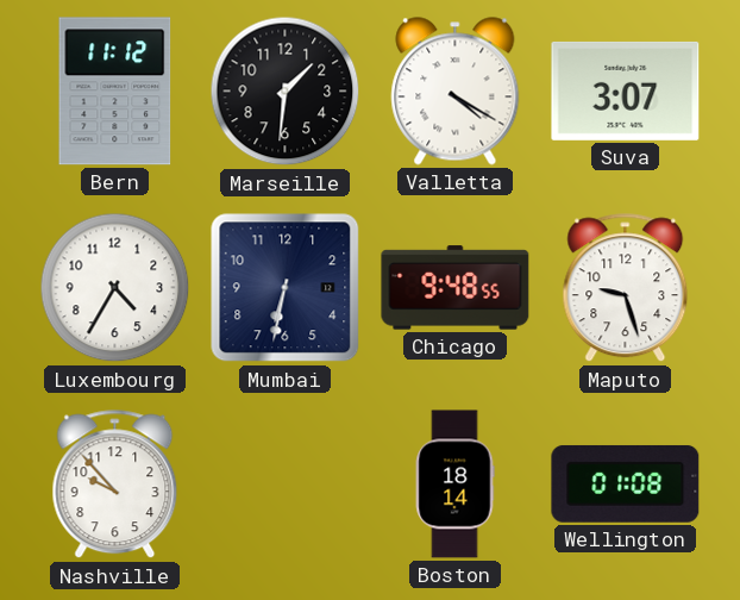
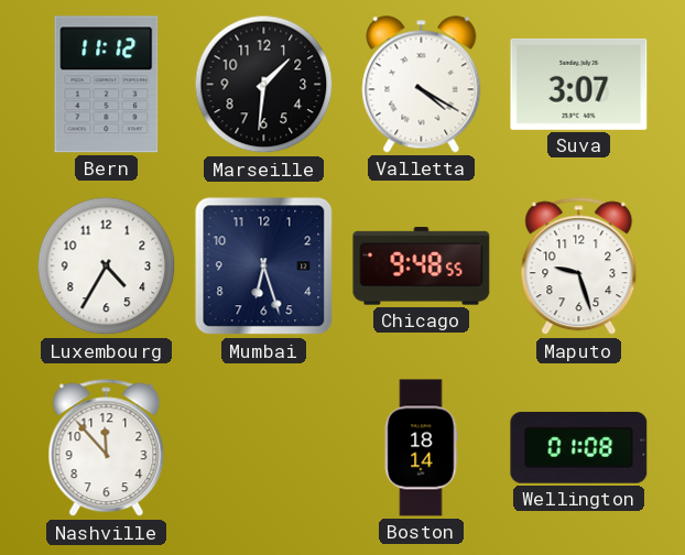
Mumbai: 6:32 -> 6:27
Nashville: 9:53 -> 11:53
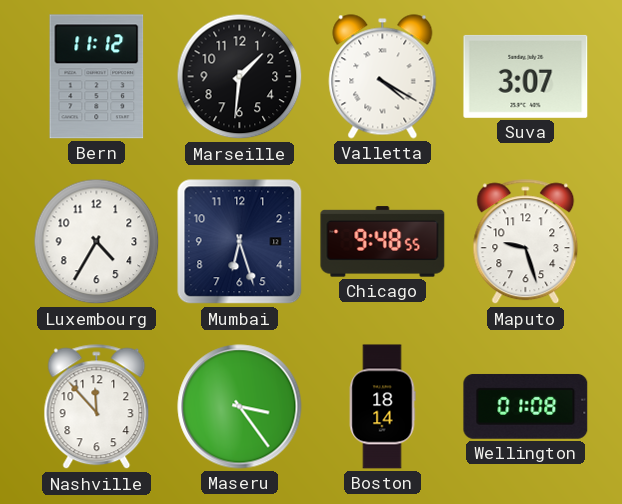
Maseru: none -> 3:24
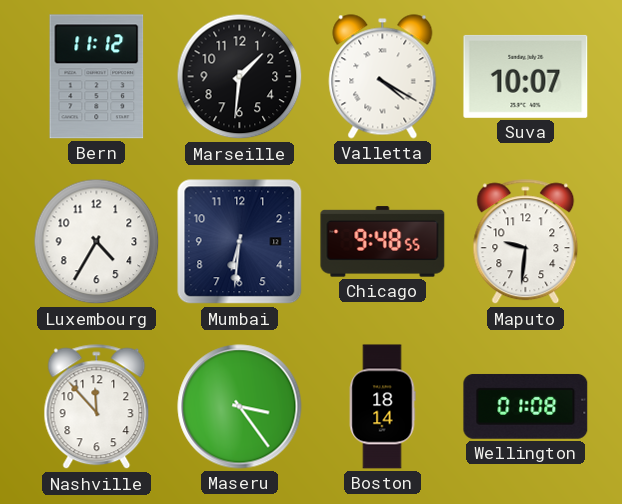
Suva: 3:07 -> 10:07
Mumbai: 6:27 -> 6:31
Maputo: 9:27 -> 9:31
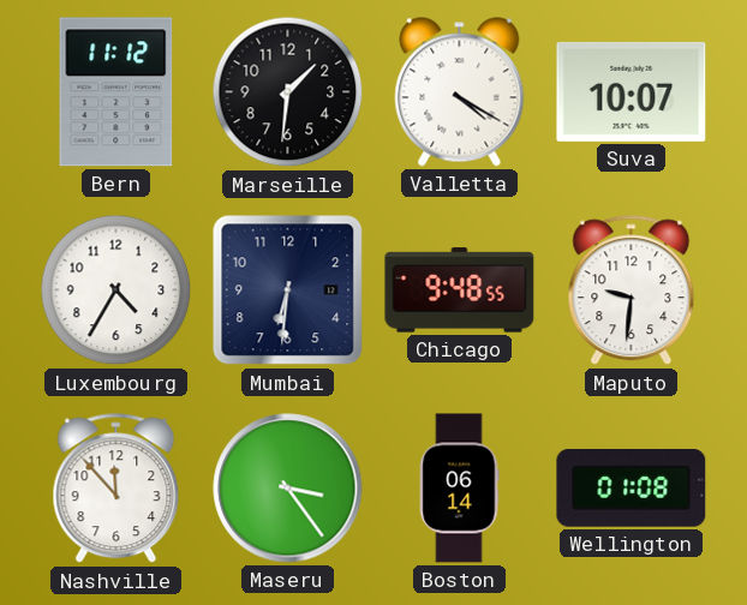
Boston: 18:14 -> 06:14
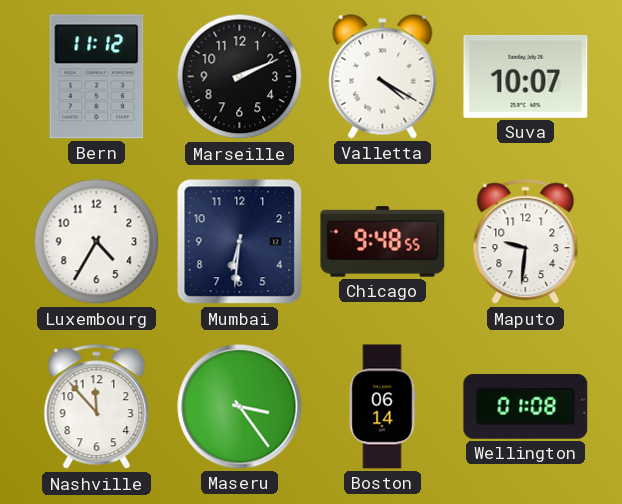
Marseille: 1:31 -> 2:11
